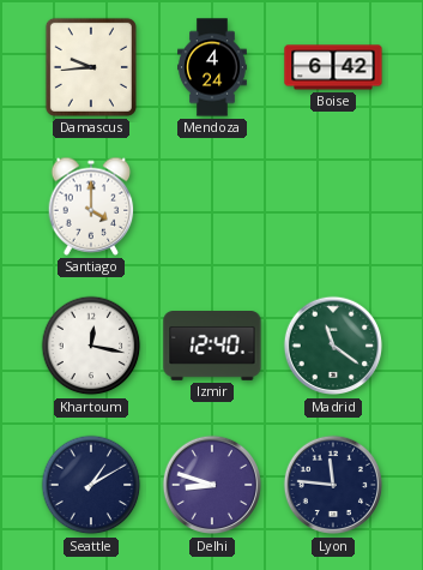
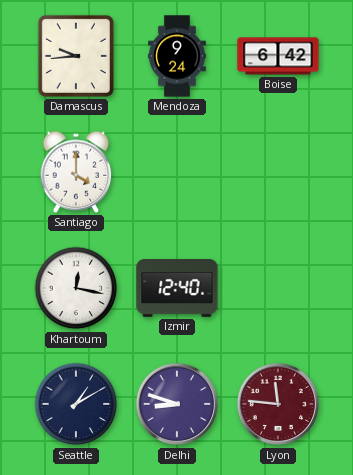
Mendoza: 4:24 -> 9:24
Madrid: 11:21 -> none
Lyon dial: navy -> burgundy
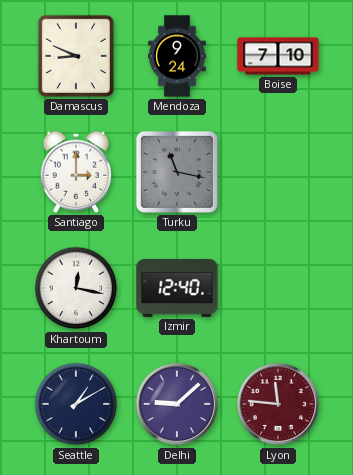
Damascus: 9:44 -> 8:49
Boise: 6:42 -> 7:10
Santiago: 4:00 -> 3:00
Turku: none -> 11:17
Delhi: 8:48 -> 9:08
